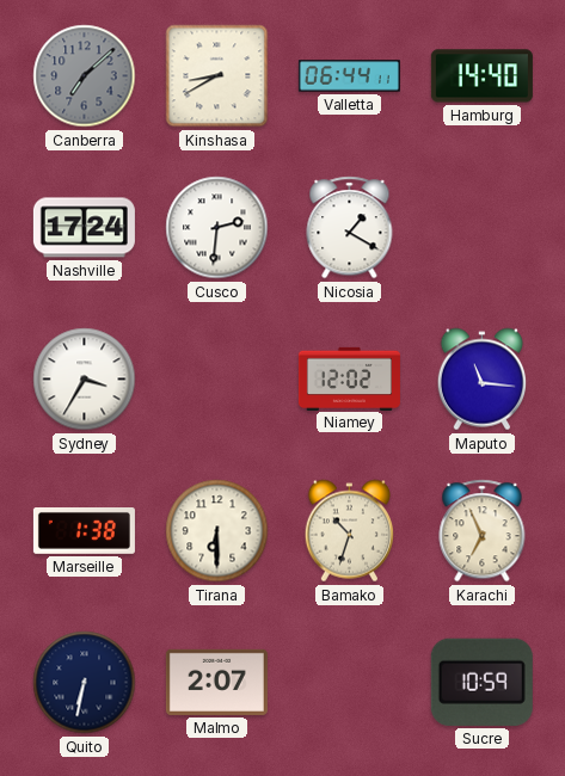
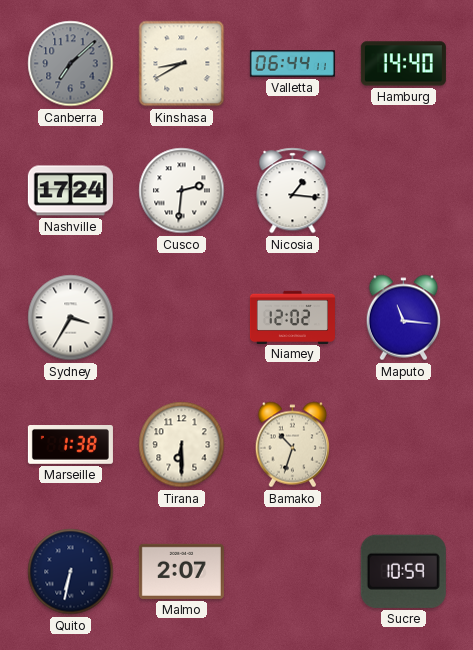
Nicosia: 1:20 -> 1:16
Karachi: 6:56 -> none
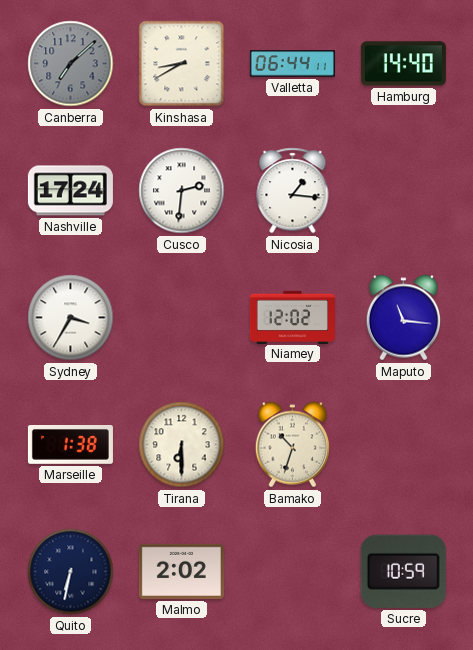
Malmo: 2:07 -> 2:02
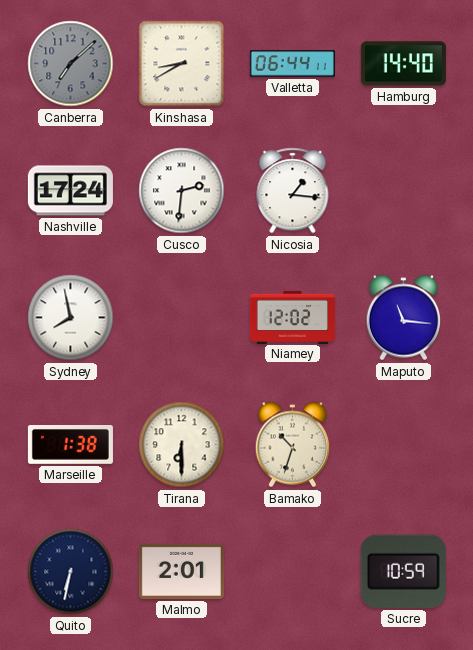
Sydney: 3:35 -> 7:58
Malmo: 2:02 -> 2:01
